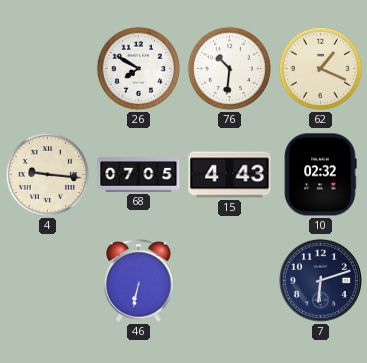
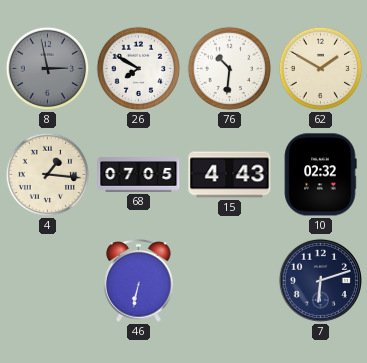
8: none -> 2:58
62: 1:19 -> 1:50
4: 9:16 -> 1:16
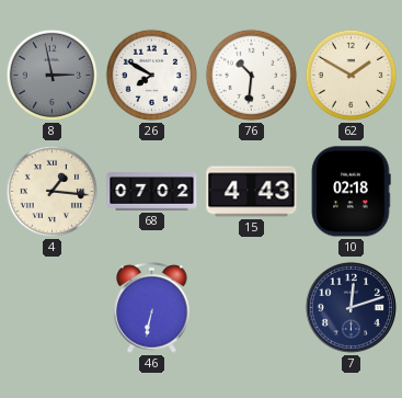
68: 07:05 -> 07:02
10: 02:32 -> 02:18
7: 6:12 -> 12:12
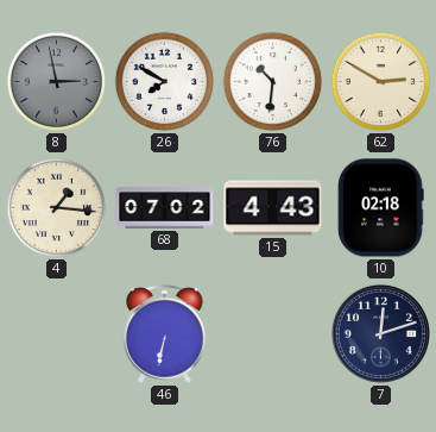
62: 1:50 -> 2:50
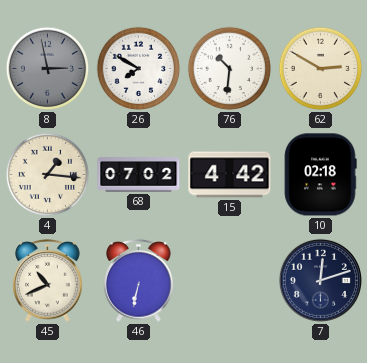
15: 4:43 -> 4:42
45: none -> 10:41
